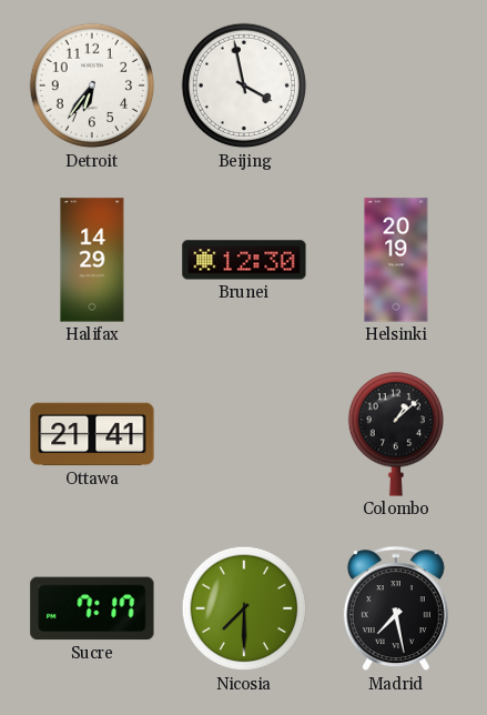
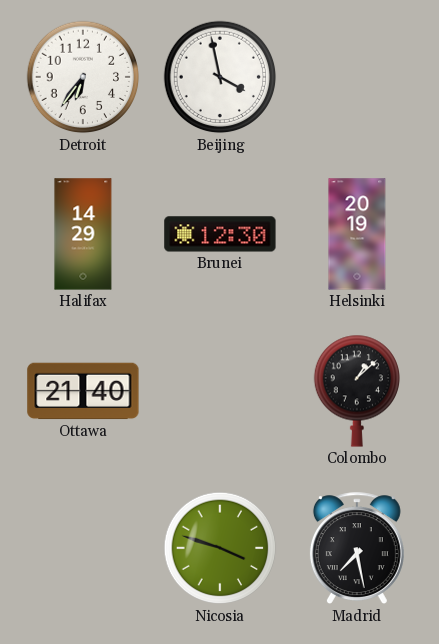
Ottawa: 21:41 -> 21:40
Sucre: 7:17 -> none
Nicosia: 7:30 -> 3:48
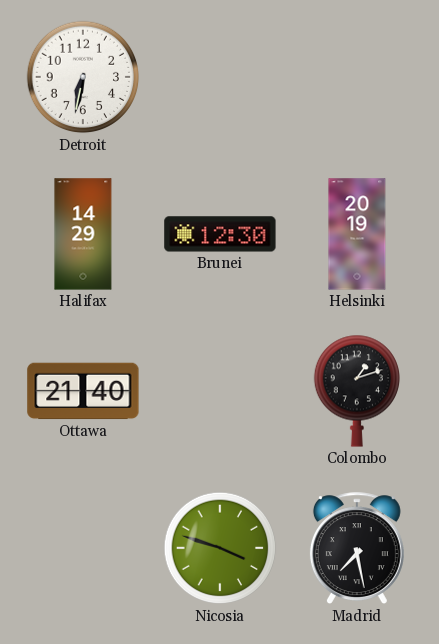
Detroit: 6:36 -> 6:32
Beijing: 3:58 -> none
Colombo: 1:08 -> 1:12
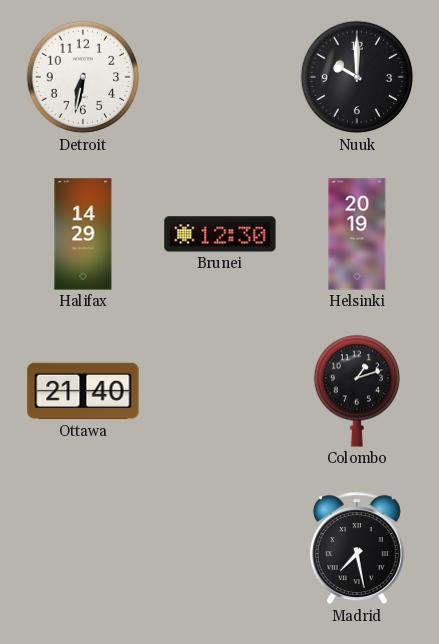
Nuuk: none -> 10:00
Nicosia: 3:48 -> none
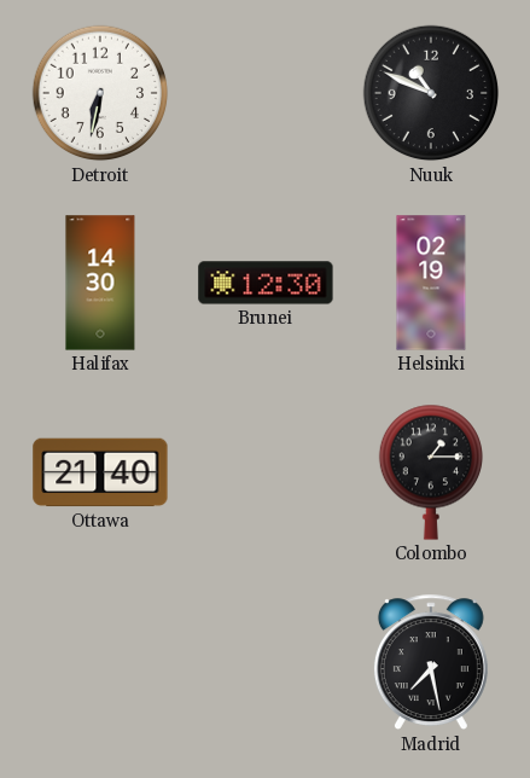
Nuuk: 10:00 -> 10:49
Halifax: 14:29 -> 14:30
Helsinki: 20:19 -> 02:19
Colombo: 1:12 -> 1:15
